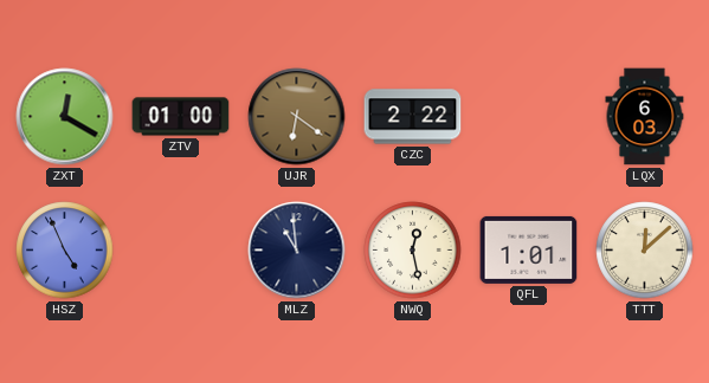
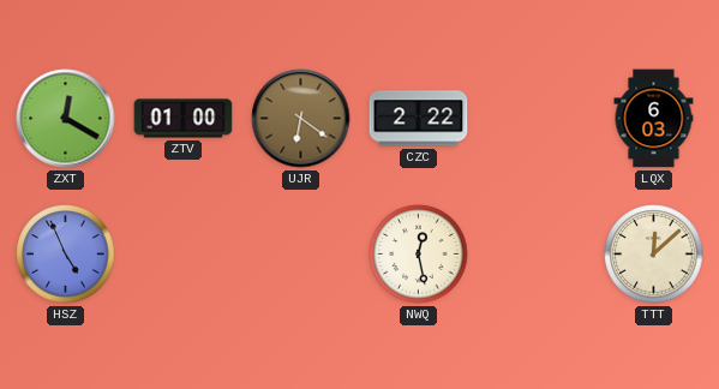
MLZ: 10:59 -> none
QFL: 1:01 -> none
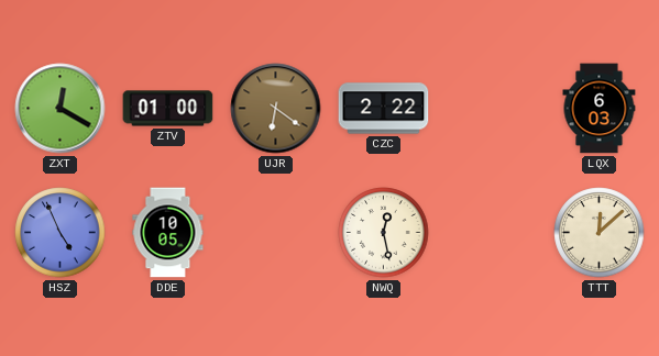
DDE: none -> 10:05
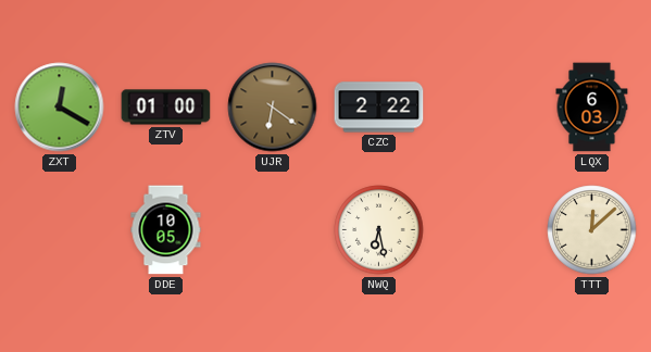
HSZ: 4:56 -> none
NWQ: 12:28 -> 6:28
